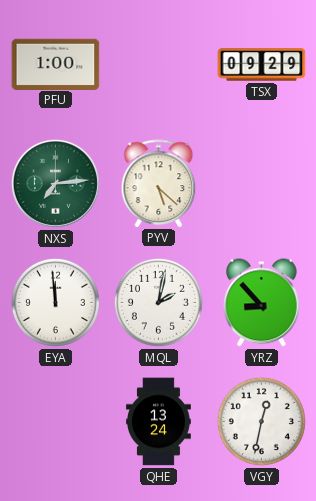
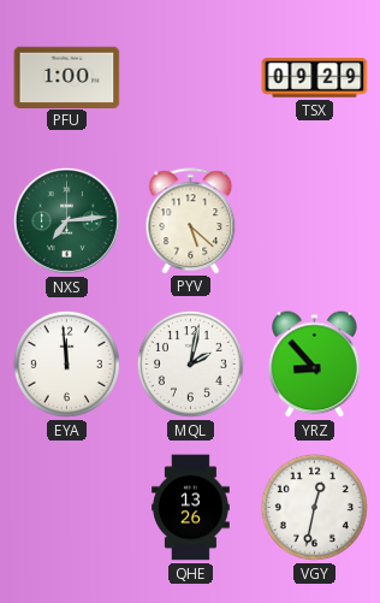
QHE: 13:24 -> 13:26
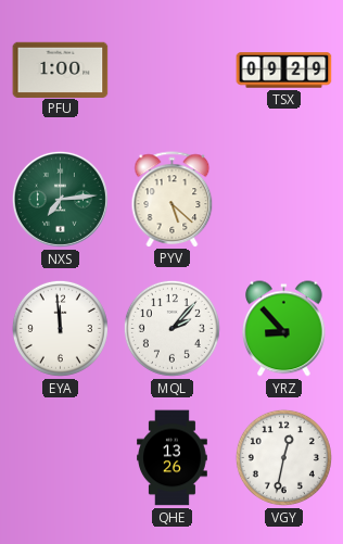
MQL: 2:02 -> 2:07
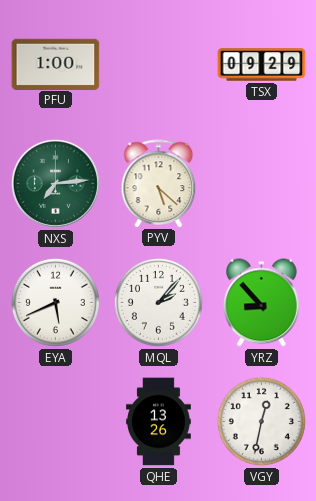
EYA: 11:59 -> 5:41
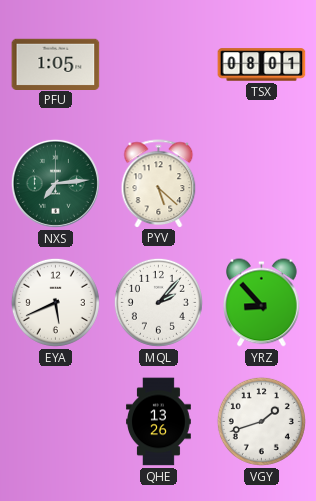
PFU: 1:00 -> 1:05
TSX: 09:29 -> 08:01
VGY: 12:32 -> 1:42
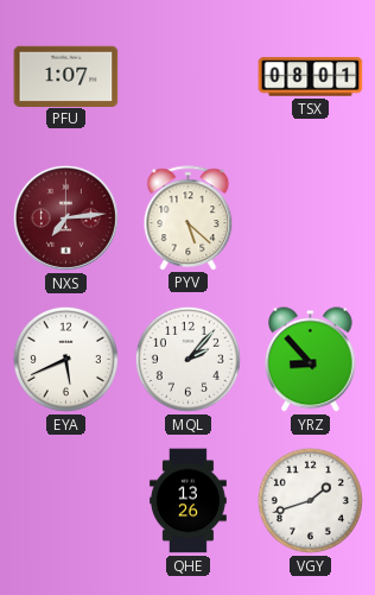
PFU: 1:05 -> 1:07
NXS dial: green -> burgundy
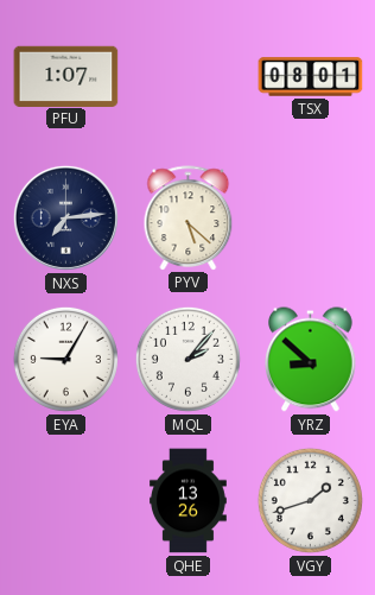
NXS dial: burgundy -> navy
EYA: 5:41 -> 9:05
YRZ: 8:53 -> 8:52
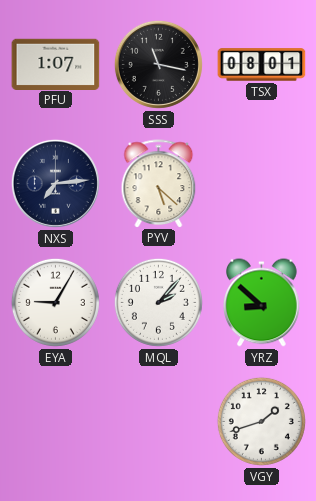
SSS: none -> 11:17
QHE: 13:26 -> none
